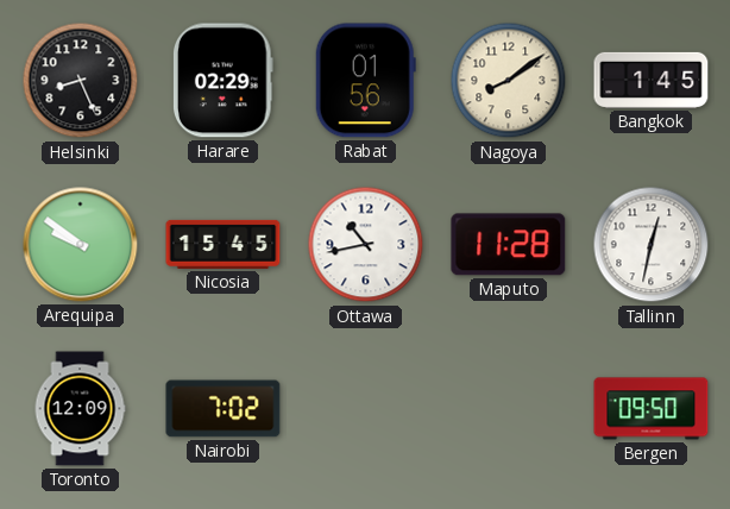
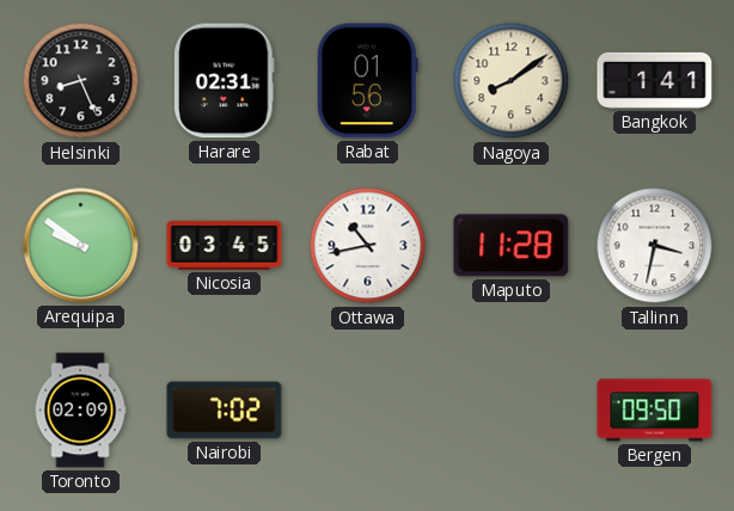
Harare: 02:29 -> 02:31
Bangkok: 1:45 -> 1:41
Nicosia: 15:45 -> 03:45
Tallinn: 12:32 -> 3:32
Toronto: 12:09 -> 02:09
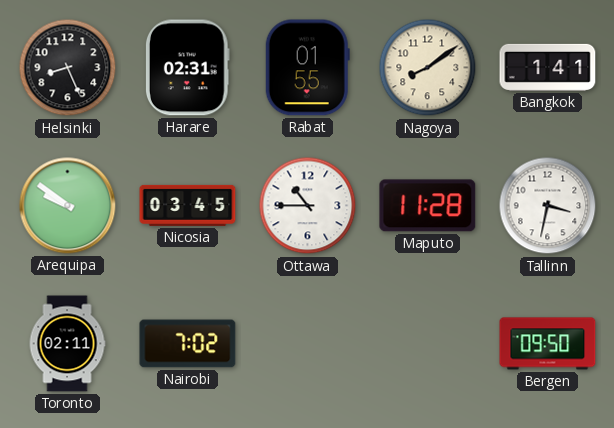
Rabat: 01:56 -> 01:55
Ottawa: 10:43 -> 10:45
Toronto: 02:09 -> 02:11
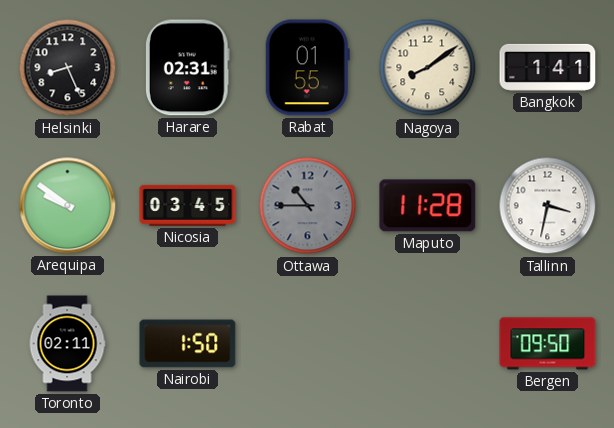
Ottawa dial: white -> grey
Nairobi: 7:02 -> 1:50
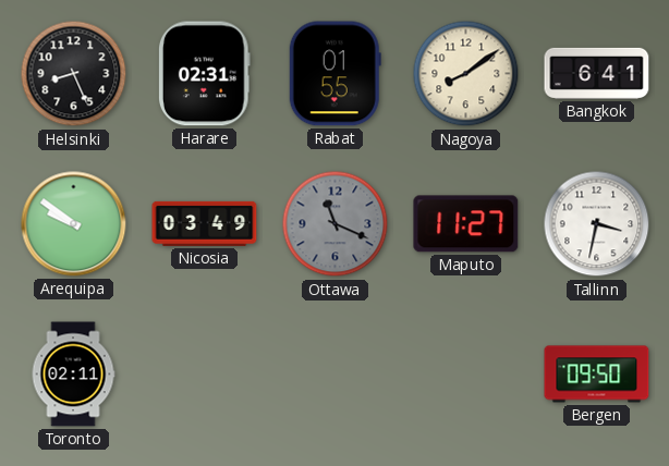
Bangkok: 1:41 -> 6:41
Nicosia: 03:45 -> 03:49
Ottawa: 10:45 -> 11:19
Maputo: 11:28 -> 11:27
Nairobi: 1:50 -> none
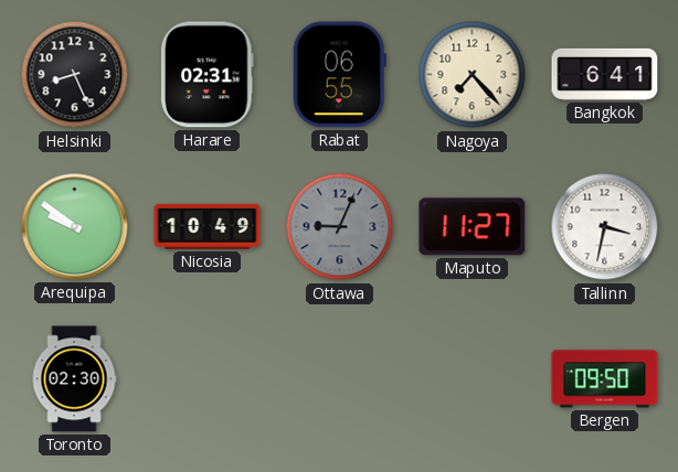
Rabat: 01:55 -> 06:55
Nagoya: 8:09 -> 7:23
Nicosia: 03:49 -> 10:49
Ottawa: 11:19 -> 9:04
Toronto: 02:11 -> 02:30
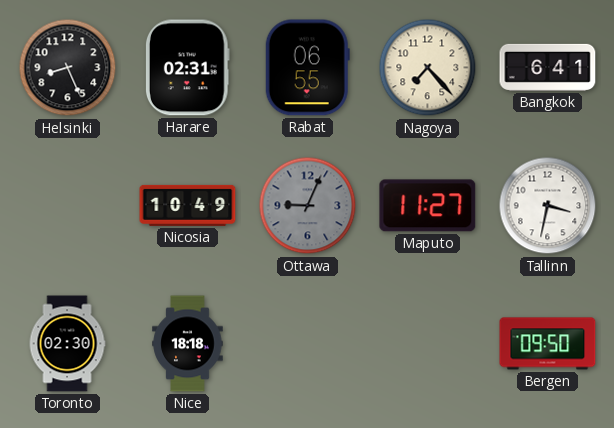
Arequipa: 9:51 -> none
Nice: none -> 18:18
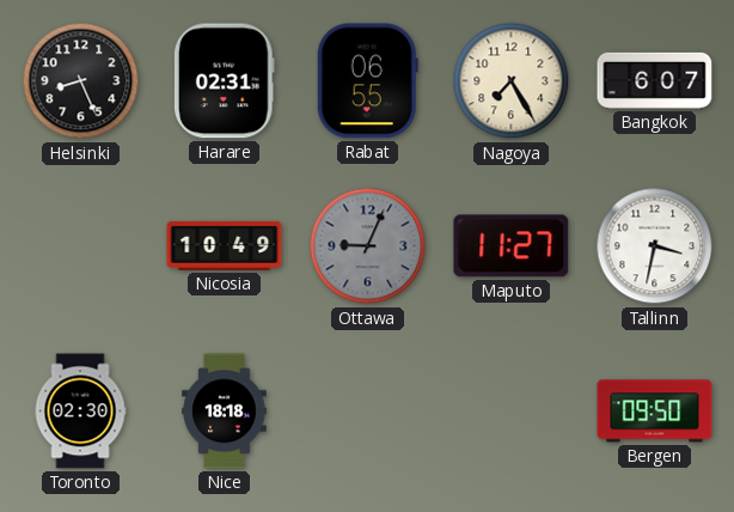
Nagoya: 7:23 -> 7:25
Bangkok: 6:41 -> 6:07
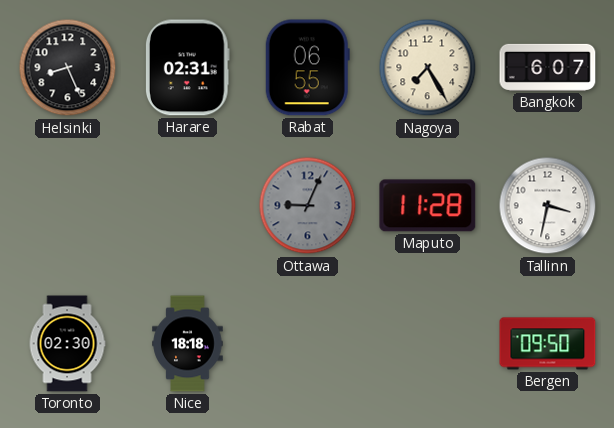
Nicosia: 10:49 -> none
Maputo: 11:27 -> 11:28
